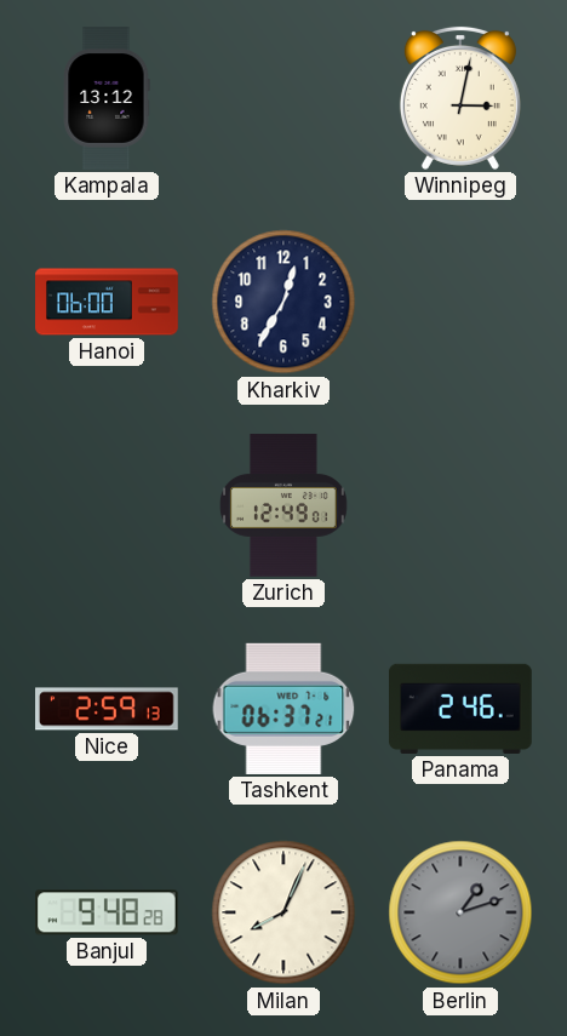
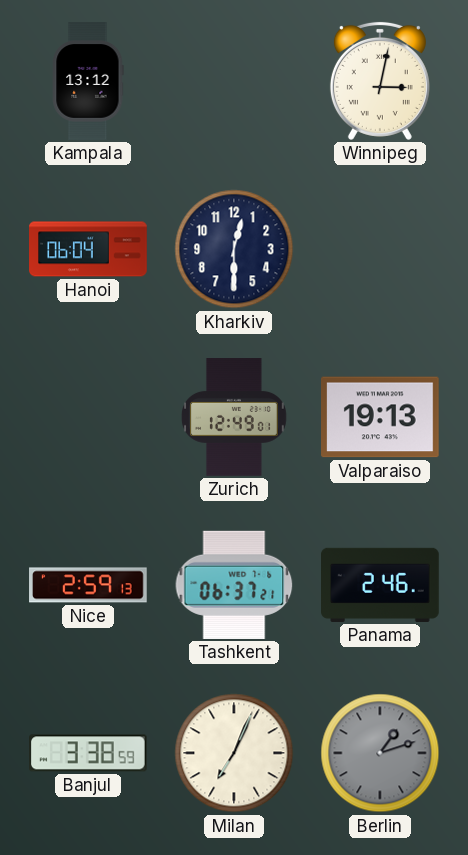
Hanoi: 06:00 -> 06:04
Kharkiv: 12:35 -> 12:30
Valparaiso: none -> 19:13
Banjul: 9:48 -> 3:38
Milan: 8:04 -> 7:04
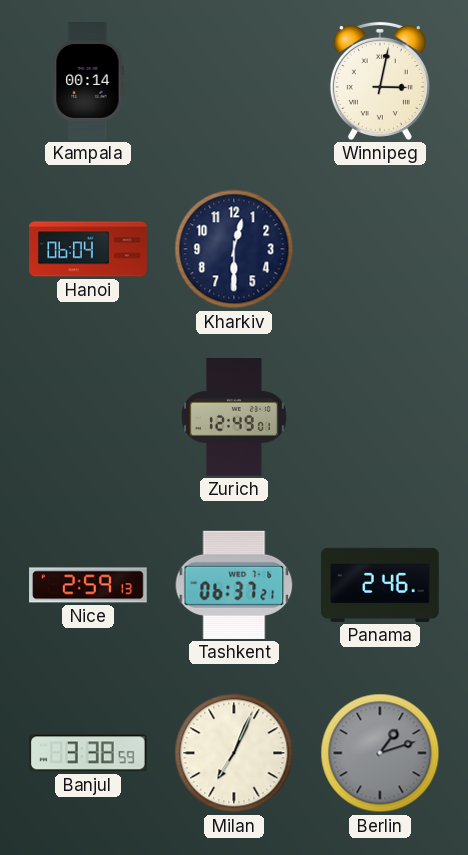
Kampala: 13:12 -> 00:14
Valparaiso: 19:13 -> none
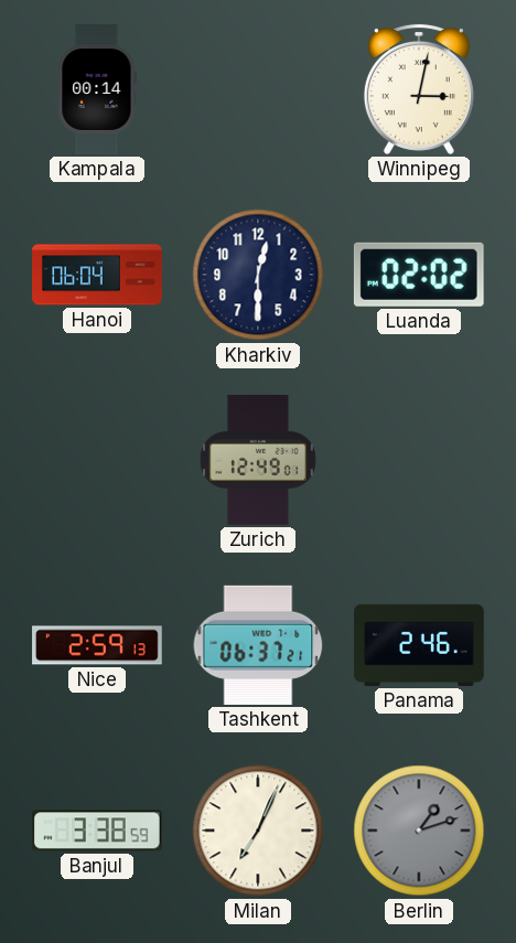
Luanda: none -> 02:02
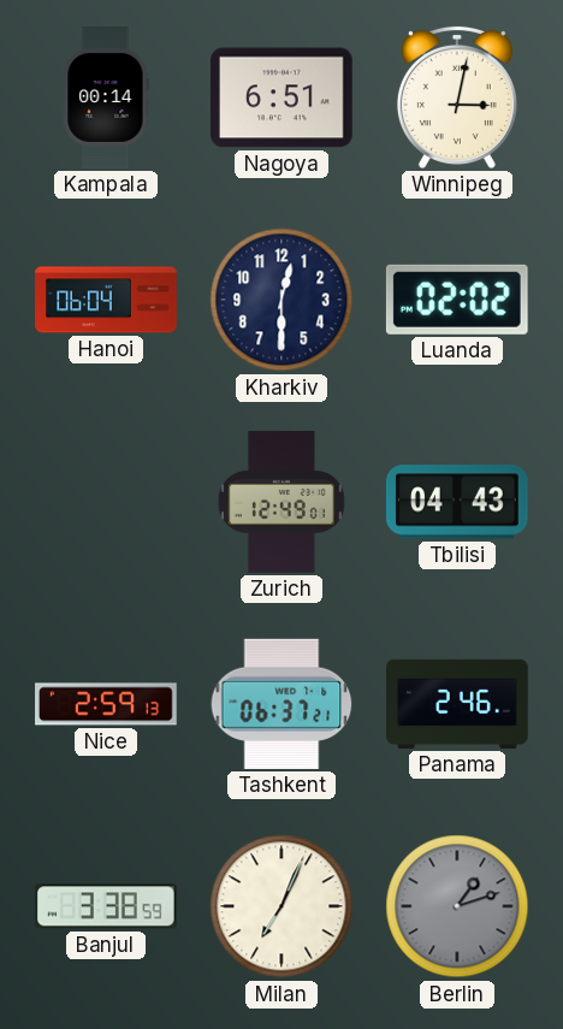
Nagoya: none -> 6:51
Tbilisi: none -> 04:43
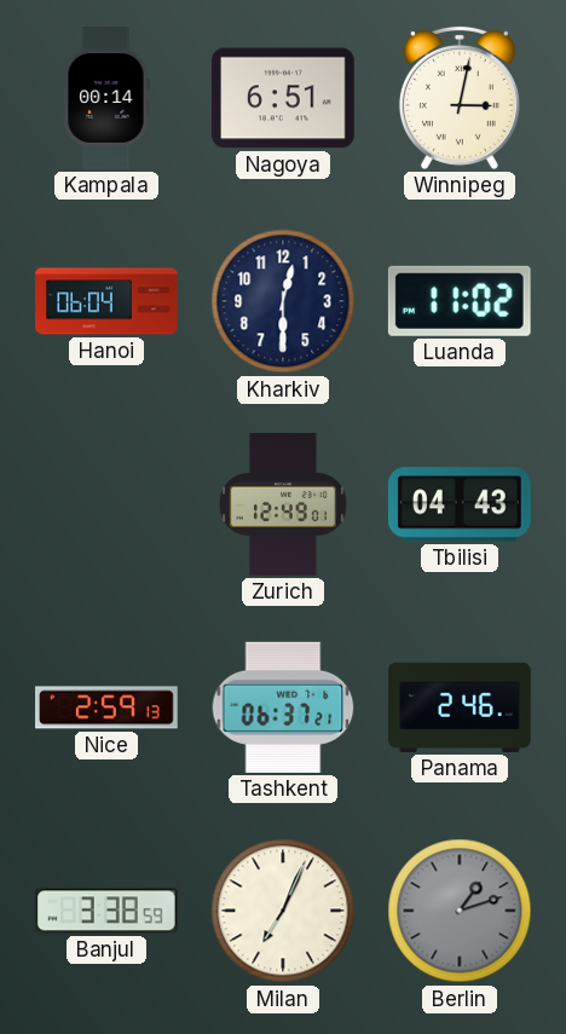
Luanda: 02:02 -> 11:02
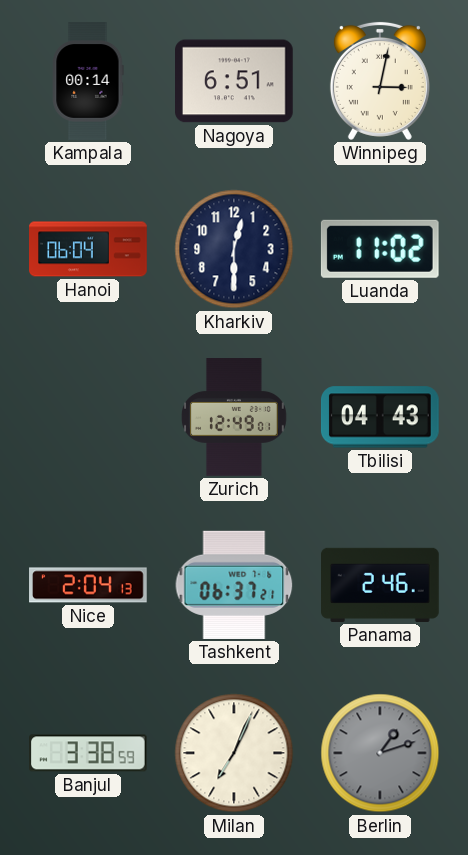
Nice: 2:59 -> 2:04
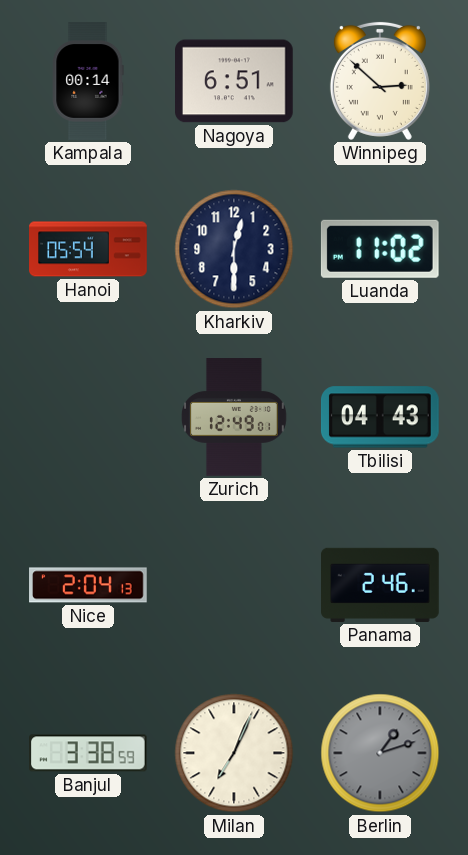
Winnipeg: 3:02 -> 2:52
Hanoi: 06:04 -> 05:54
Tashkent: 06:37 -> none
